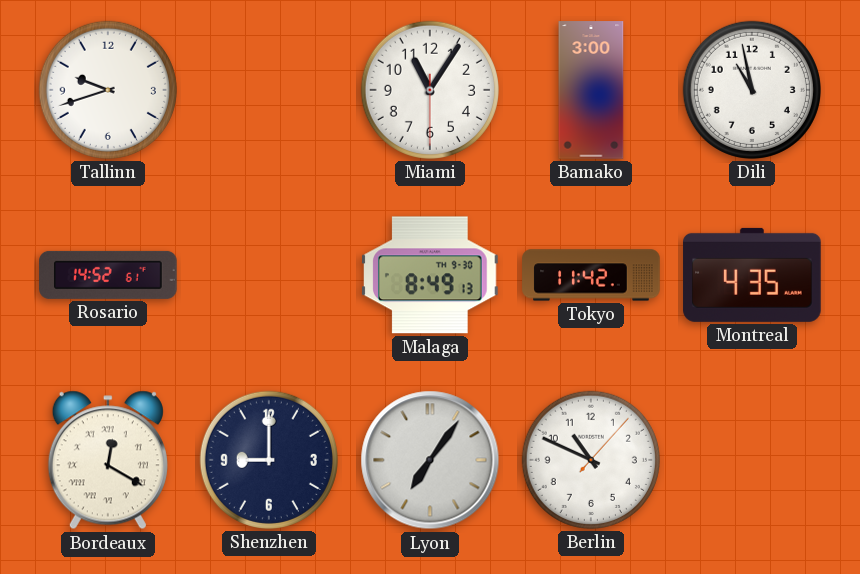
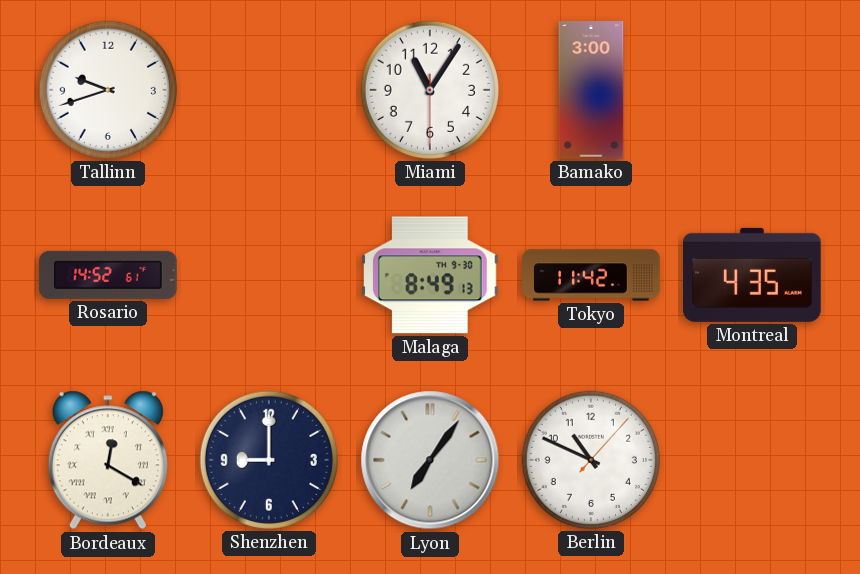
Dili: 10:58 -> none
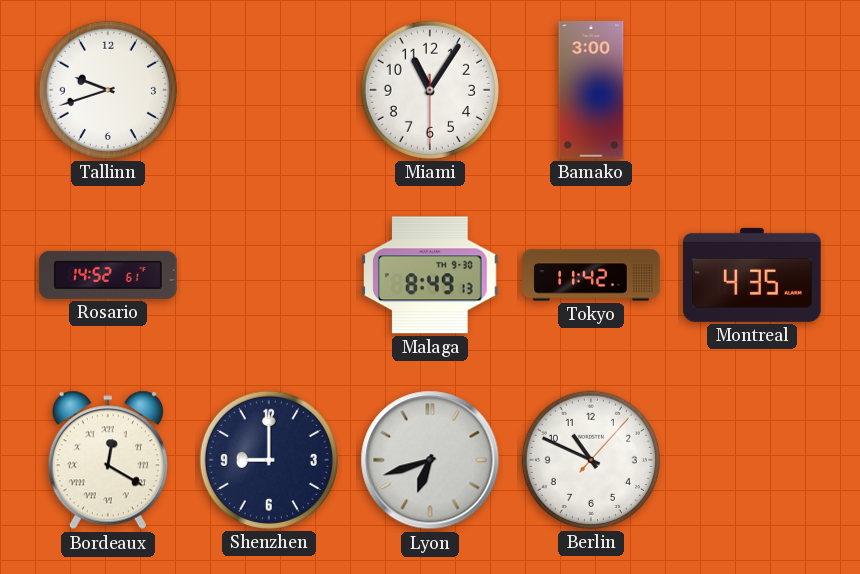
Lyon: 7:06 -> 6:42
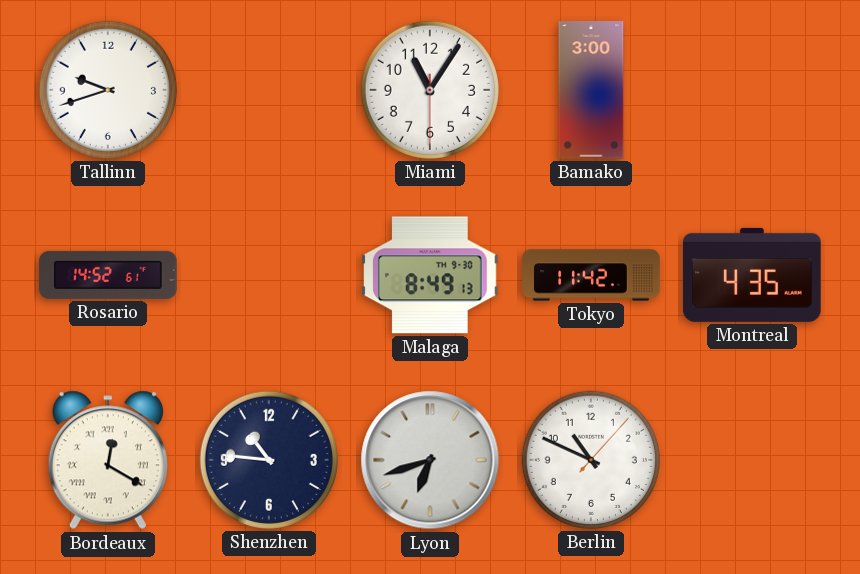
Shenzhen: 9:00 -> 10:46
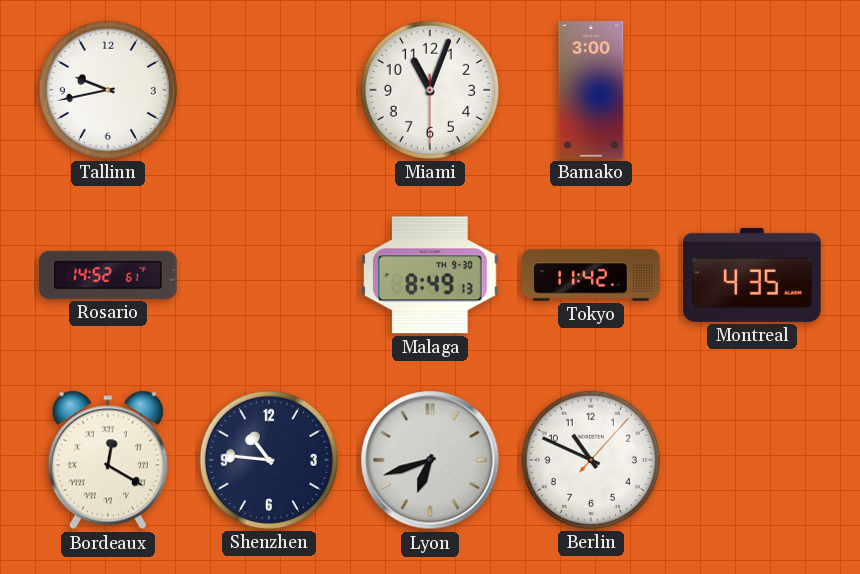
Tallinn: 9:42 -> 9:43
Miami: 11:05 -> 11:03
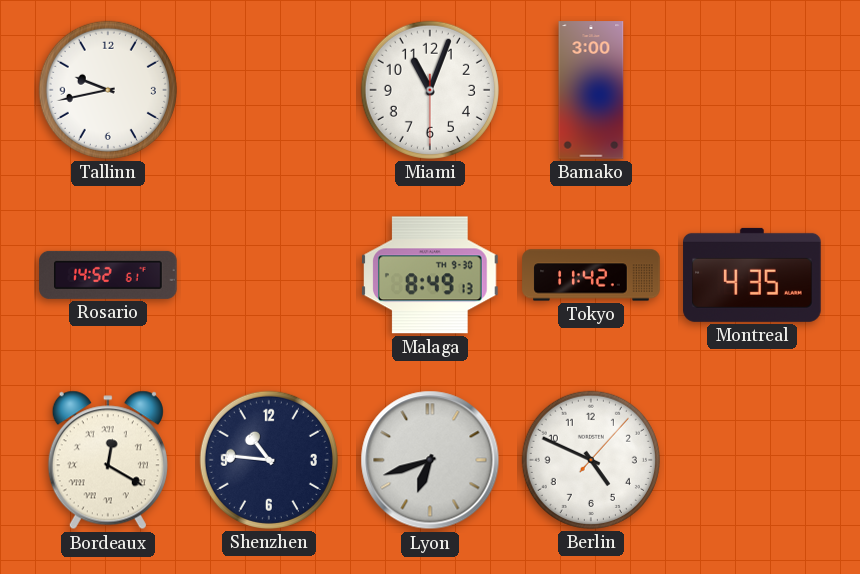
Berlin: 10:49 -> 4:49
